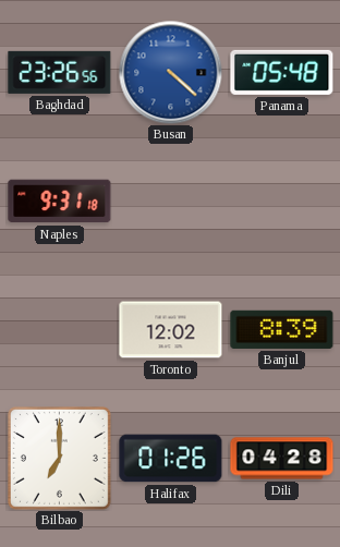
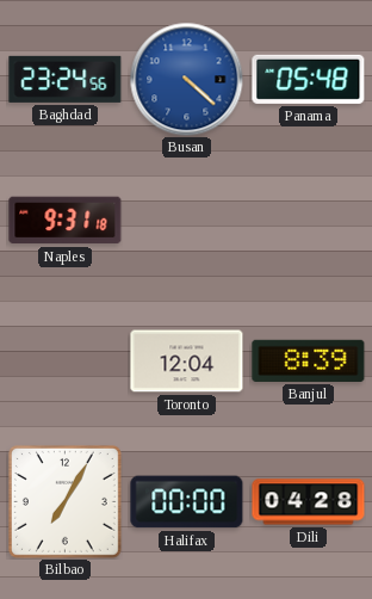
Baghdad: 23:26 -> 23:24
Toronto: 12:02 -> 12:04
Bilbao: 7:00 -> 7:05
Halifax: 01:26 -> 00:00
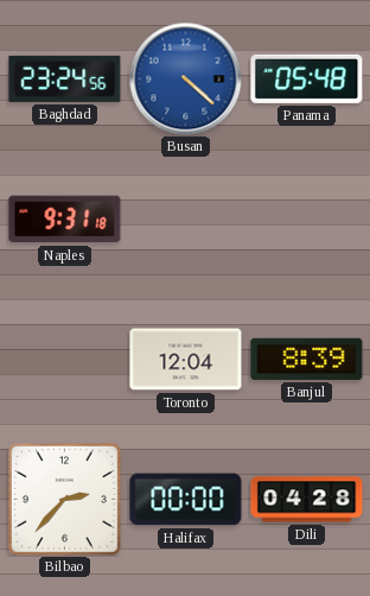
Bilbao: 7:05 -> 2:37
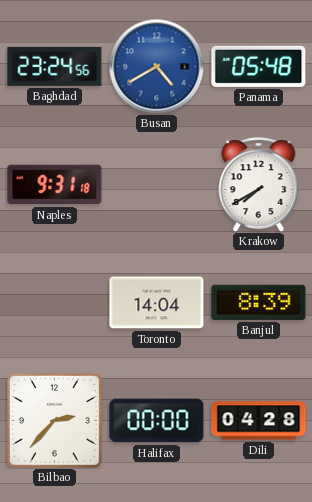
Busan: 4:22 -> 4:40
Krakow: none -> 7:40
Toronto: 12:04 -> 14:04
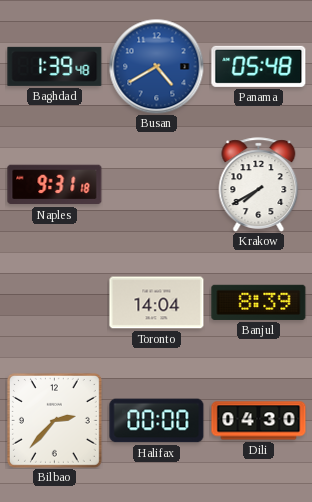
Baghdad: 23:24 -> 1:39
Dili: 04:28 -> 04:30
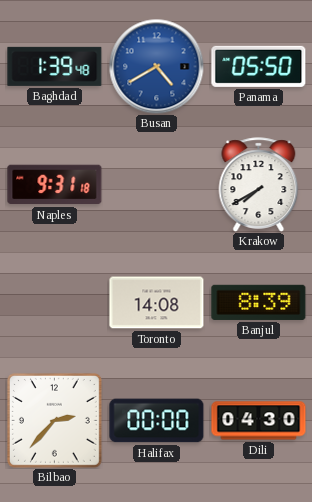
Panama: 05:48 -> 05:50
Toronto: 14:04 -> 14:08
